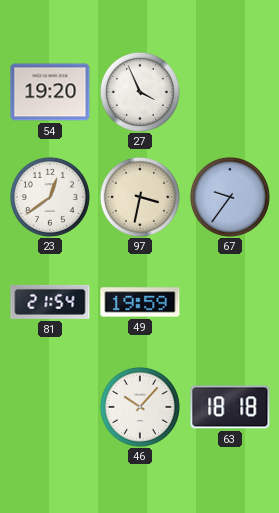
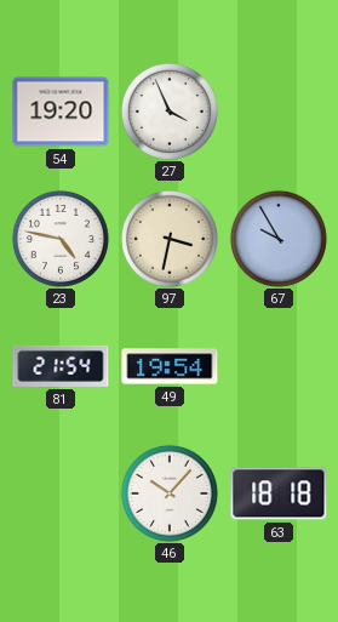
23: 12:39 -> 4:47
67: 9:36 -> 9:55
49: 19:59 -> 19:54
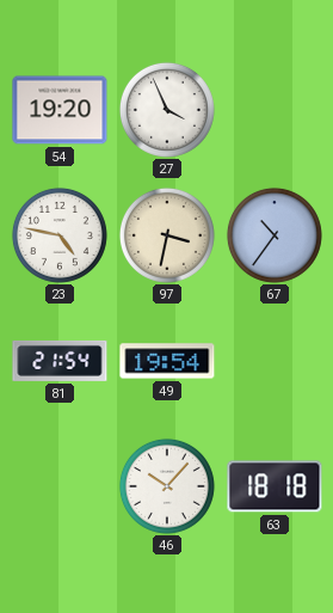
67: 9:55 -> 10:36
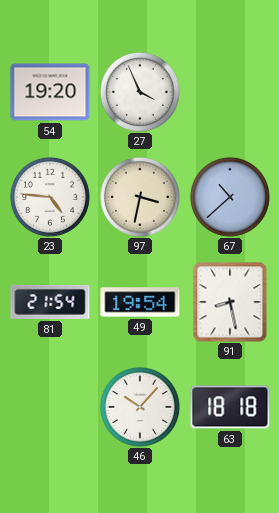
23: 4:47 -> 4:46
67: 10:36 -> 10:38
91: none -> 8:28
